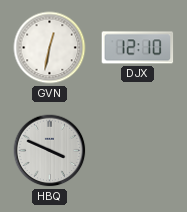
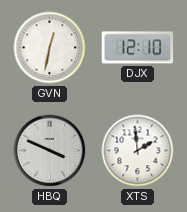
XTS: none -> 1:59
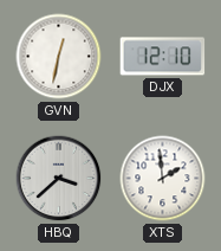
HBQ: 3:49 -> 3:38
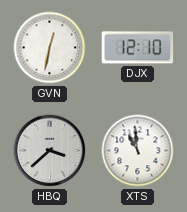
XTS: 1:59 -> 10:59
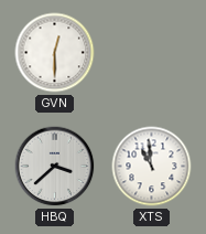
GVN: 12:32 -> 12:30
DJX: 12:10 -> none
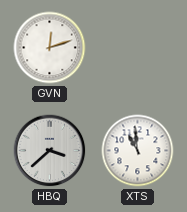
GVN: 12:30 -> 12:12
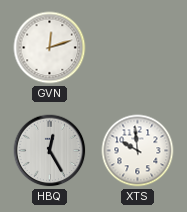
HBQ: 3:38 -> 12:25
XTS: 10:59 -> 9:59
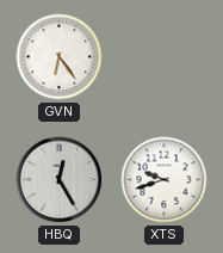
GVN: 12:12 -> 6:24
XTS: 9:59 -> 9:42
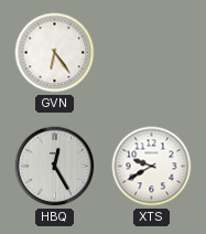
XTS: 9:42 -> 9:40
